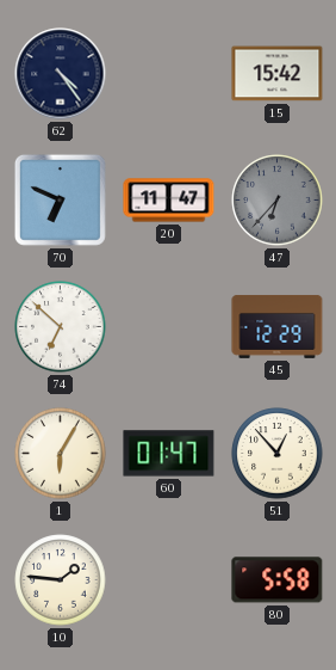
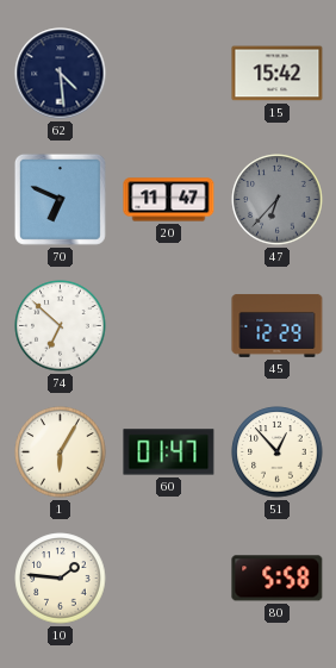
62: 4:24 -> 4:29
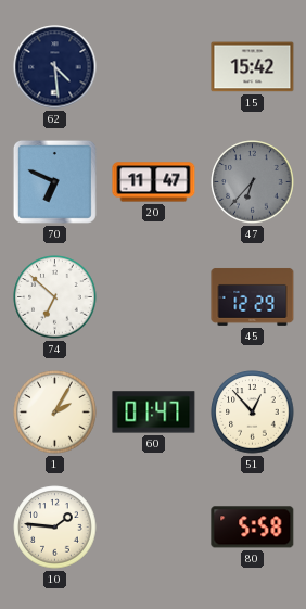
1: 6:05 -> 2:05
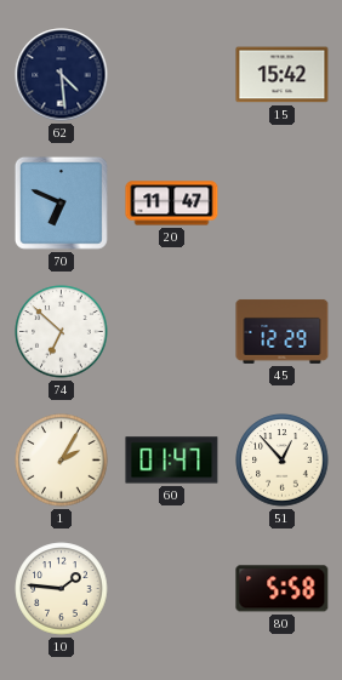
47: 6:37 -> none
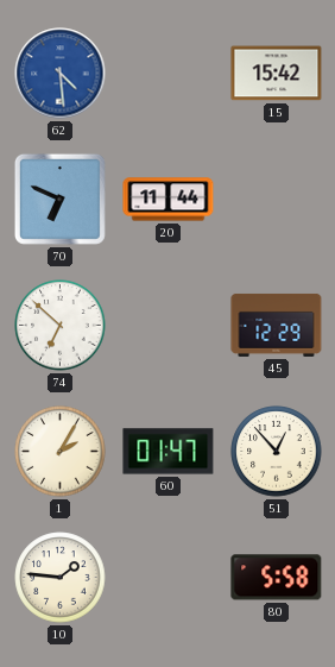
62 dial: navy -> blue
20: 11:47 -> 11:44
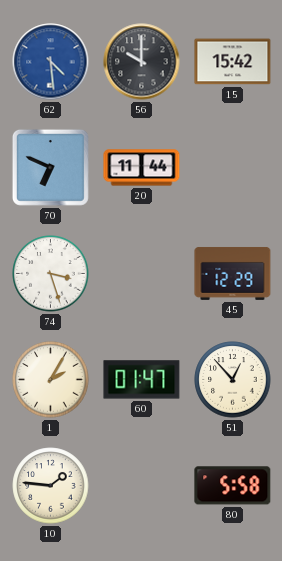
56: none -> 10:00
74: 6:52 -> 3:27
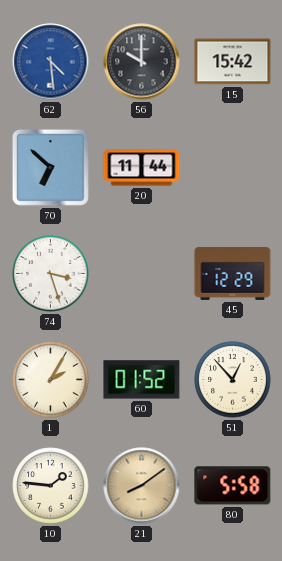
70: 6:49 -> 6:52
60: 01:47 -> 01:52
21: none -> 8:09
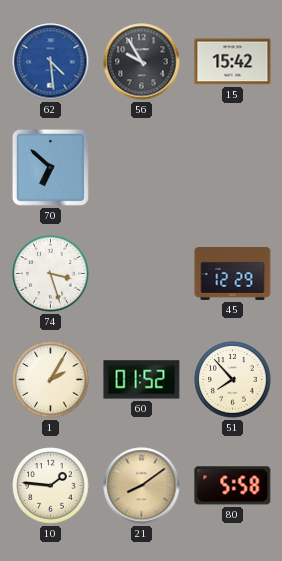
56: 10:00 -> 9:55
20: 11:44 -> none
51: 12:53 -> 7:53
